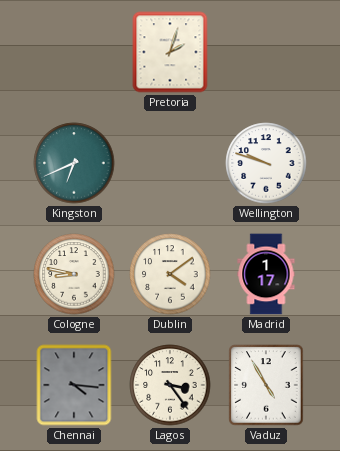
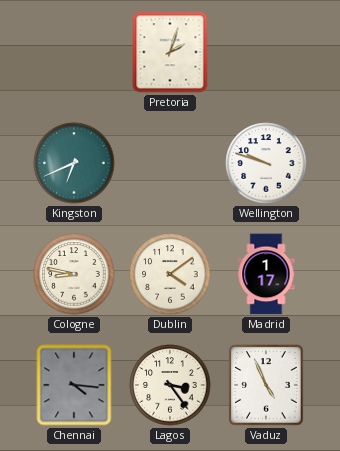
Vaduz: 4:55 -> 4:56
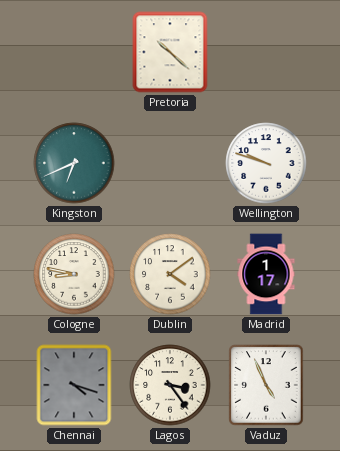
Pretoria: 2:03 -> 10:22
Chennai: 4:16 -> 4:18
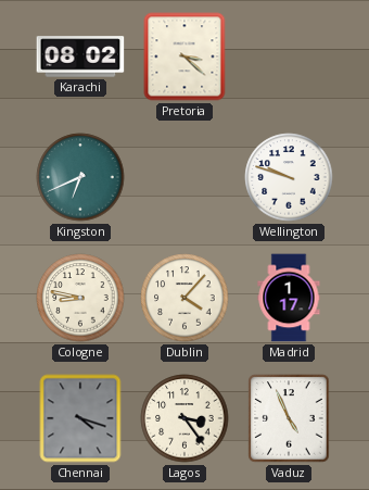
Karachi: none -> 08:02
Pretoria: 10:22 -> 3:22
Dublin: 4:09 -> 4:07
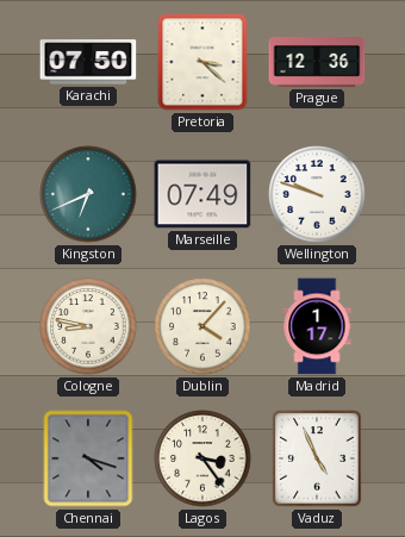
Karachi: 08:02 -> 07:50
Prague: none -> 12:36
Marseille: none -> 07:49
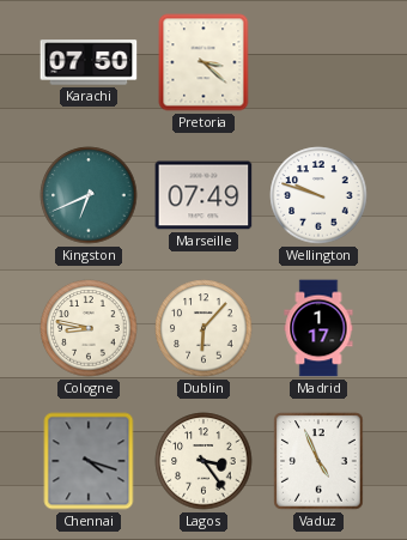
Prague: 12:36 -> none
Dublin: 4:07 -> 6:07
